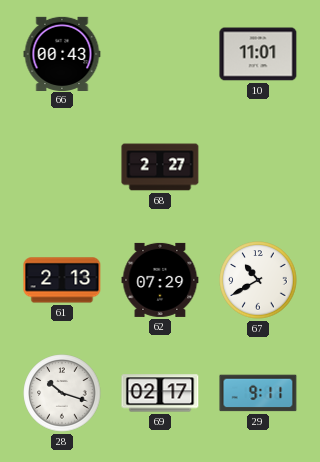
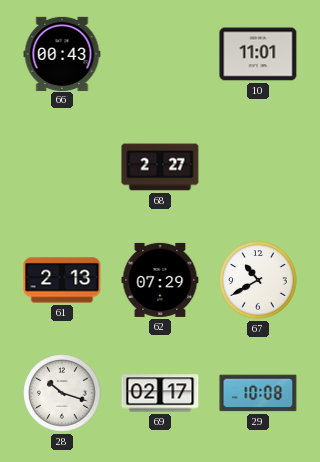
29: 9:11 -> 10:08
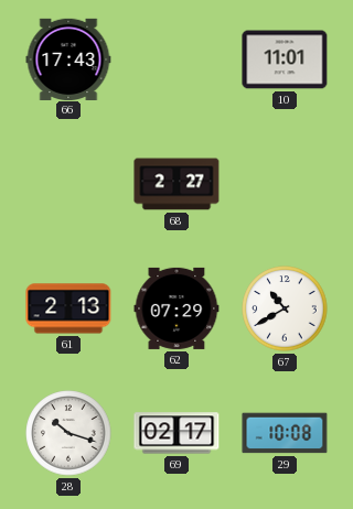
66: 00:43 -> 17:43
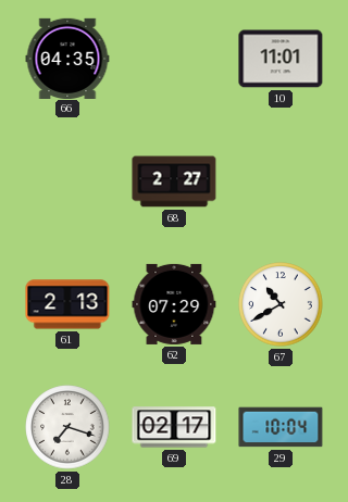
66: 17:43 -> 04:35
28: 10:18 -> 7:18
29: 10:08 -> 10:04
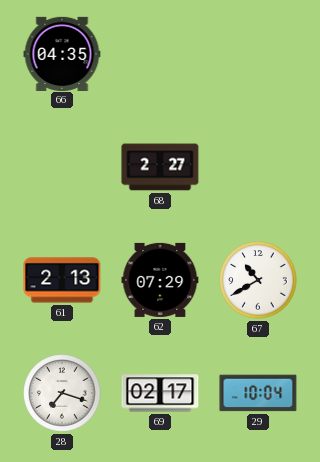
10: 11:01 -> none
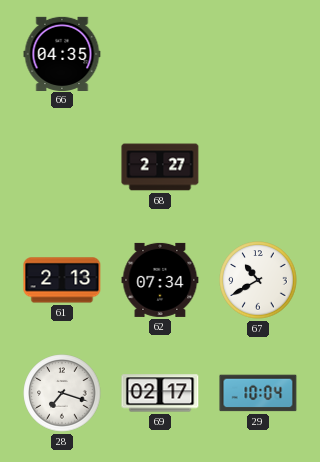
62: 07:29 -> 07:34
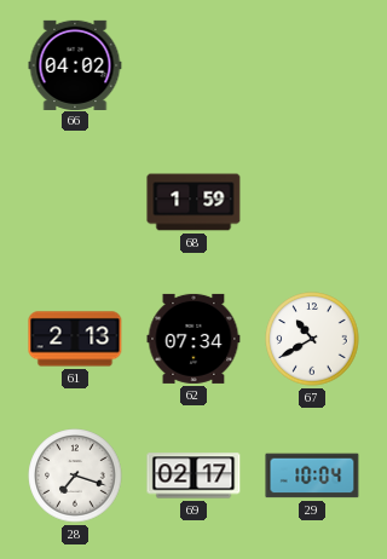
66: 04:35 -> 04:02
68: 2:27 -> 1:59
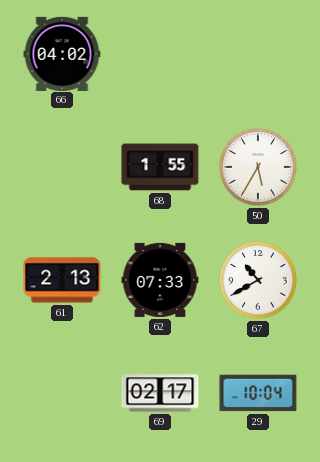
68: 1:59 -> 1:55
50: none -> 5:35
62: 07:34 -> 07:33
28: 7:18 -> none
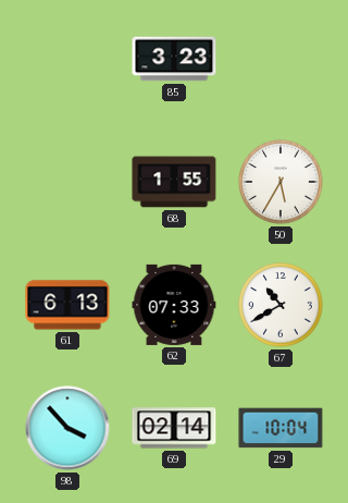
66: 04:02 -> none
85: none -> 3:23
61: 2:13 -> 6:13
98: none -> 3:53
69: 02:17 -> 02:14
